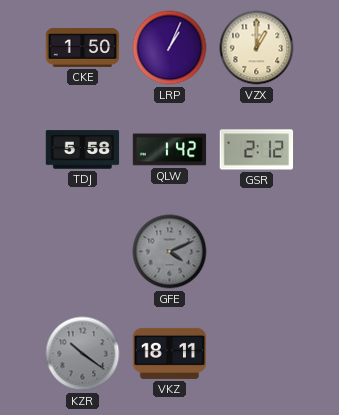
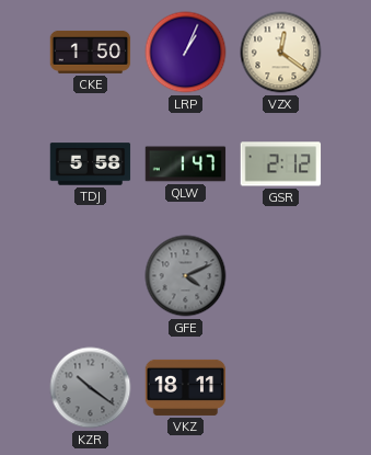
VZX: 1:00 -> 12:21
QLW: 1:42 -> 1:47
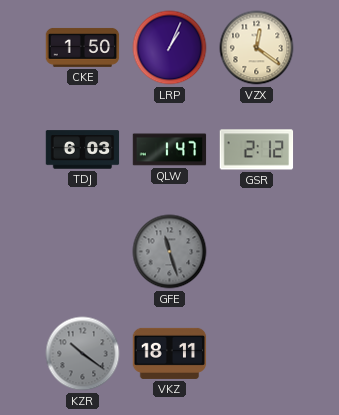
TDJ: 5:58 -> 6:03
GFE: 4:11 -> 11:27
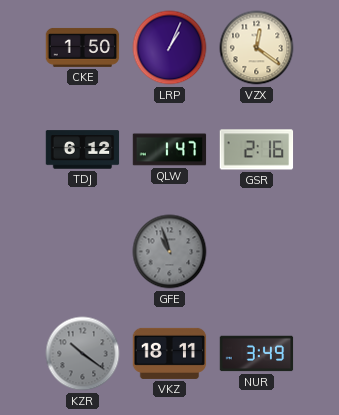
TDJ: 6:03 -> 6:12
GSR: 2:12 -> 2:16
GFE: 11:27 -> 10:57
NUR: none -> 3:49
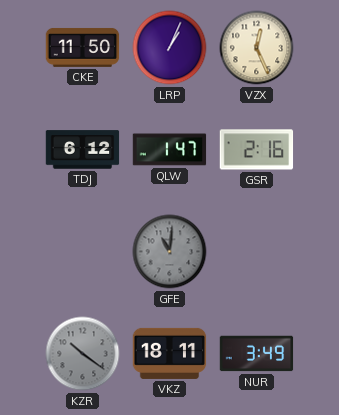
CKE: 1:50 -> 11:50
VZX: 12:21 -> 12:26
GFE: 10:57 -> 11:01
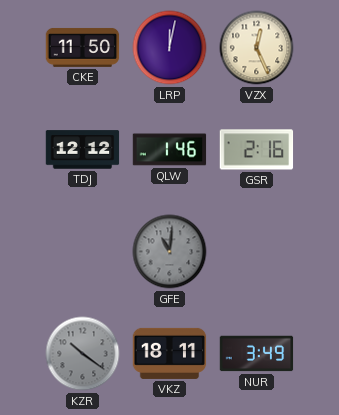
LRP: 1:04 -> 12:02
TDJ: 6:12 -> 12:12
QLW: 1:47 -> 1:46
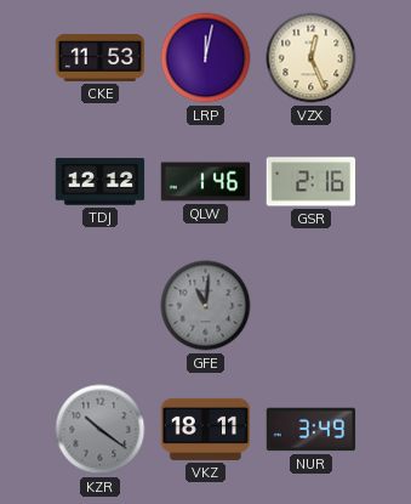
CKE: 11:50 -> 11:53
